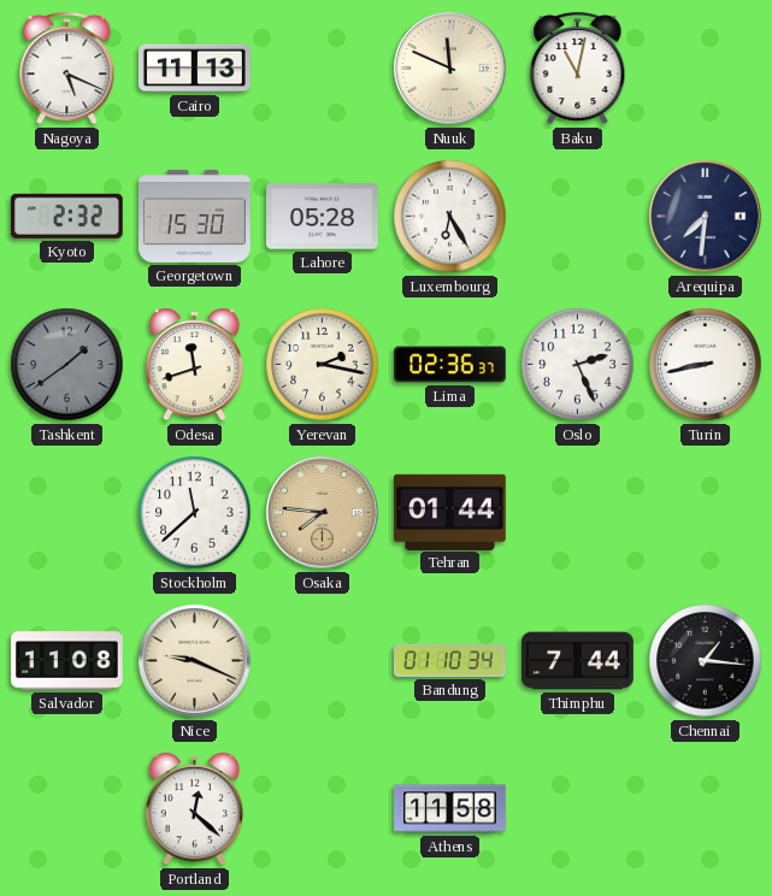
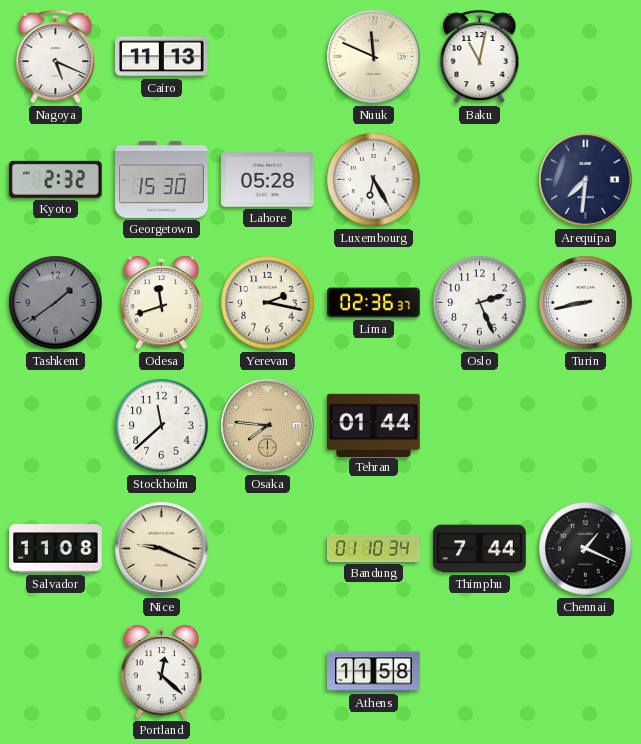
Chennai: 1:16 -> 1:19
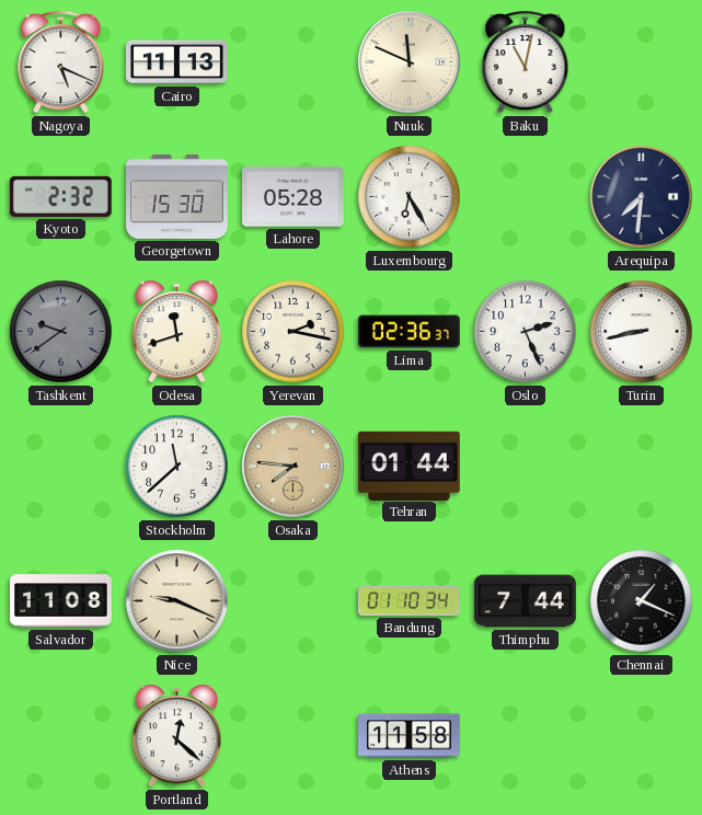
Tashkent: 1:39 -> 9:39
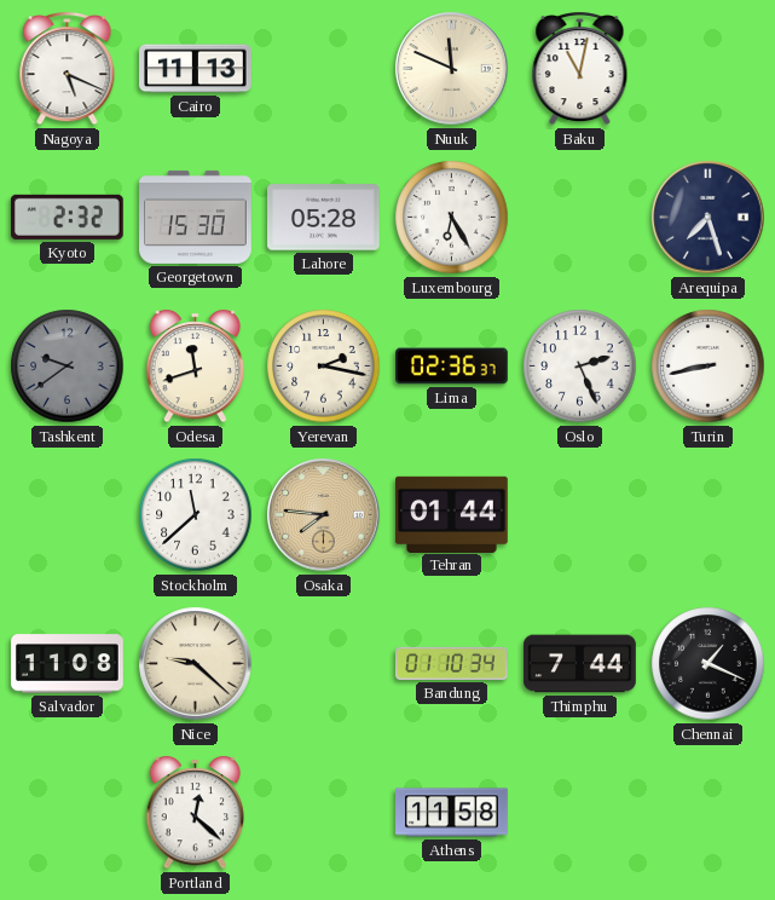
Arequipa: 7:31 -> 7:27
Nice: 9:19 -> 9:22
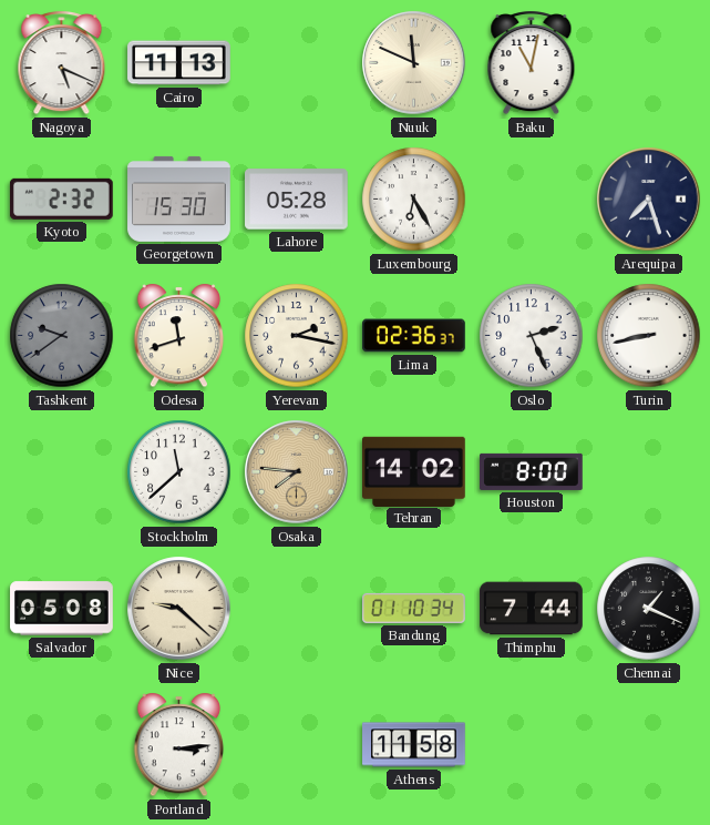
Tehran: 01:44 -> 14:02
Houston: none -> 8:00
Salvador: 11:08 -> 05:08
Portland: 12:22 -> 3:14
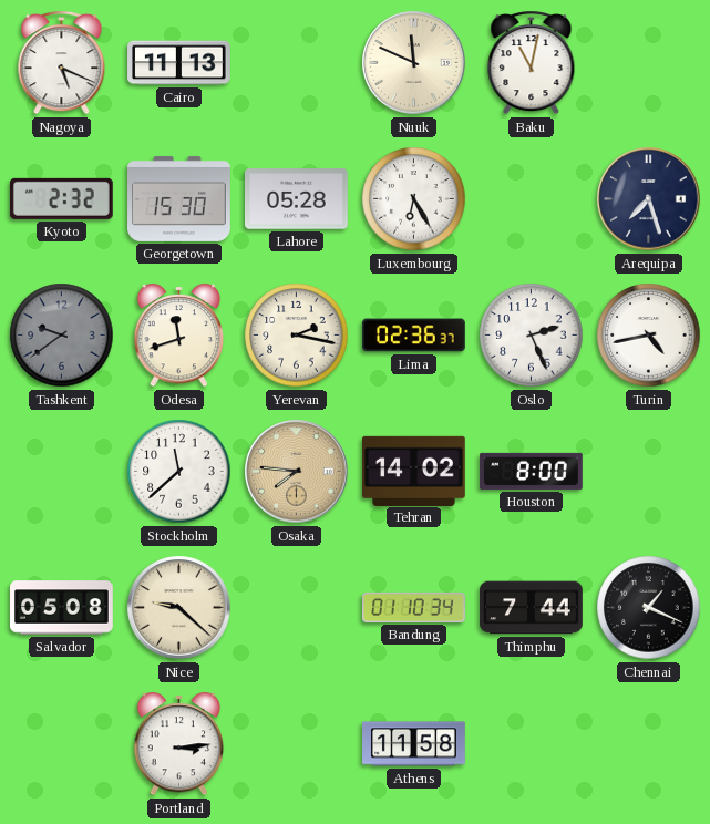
Turin: 8:43 -> 4:43
